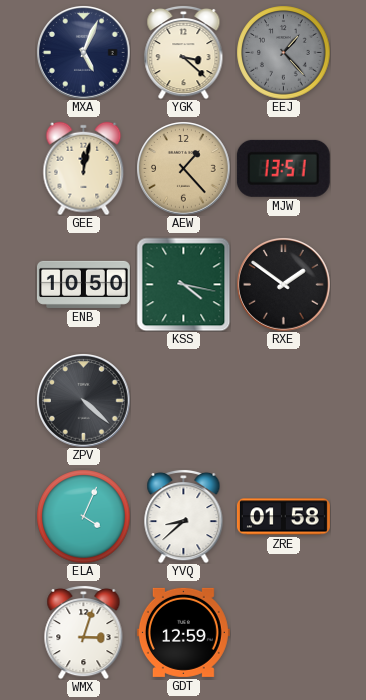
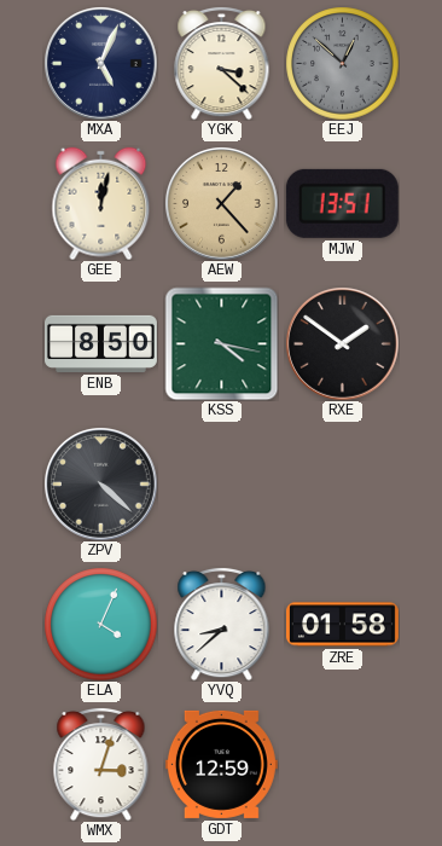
EEJ: 1:23 -> 12:52
ENB: 10:50 -> 8:50
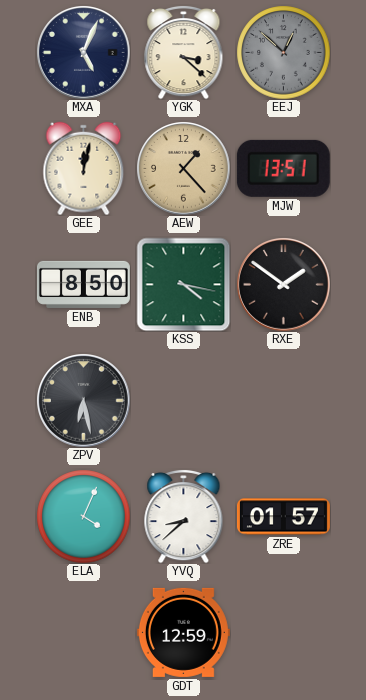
ZPV: 4:22 -> 6:28
ZRE: 01:58 -> 01:57
WMX: 3:03 -> none
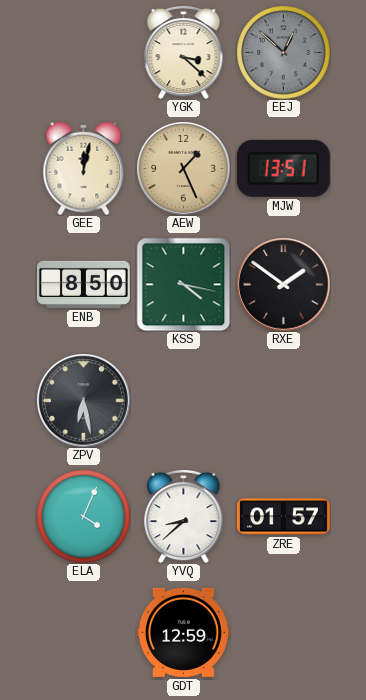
MXA: 5:04 -> none
AEW: 1:23 -> 1:26
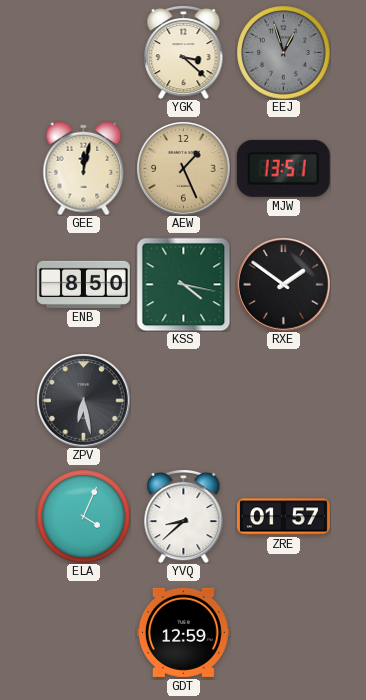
EEJ: 12:52 -> 12:57
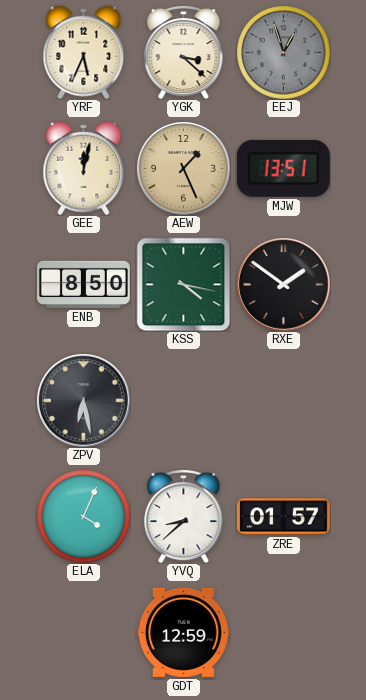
YRF: none -> 5:34
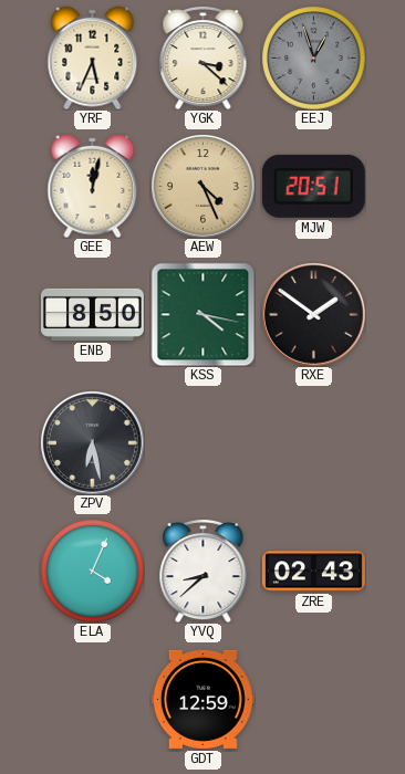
AEW: 1:26 -> 4:26
MJW: 13:51 -> 20:51
ZRE: 01:57 -> 02:43
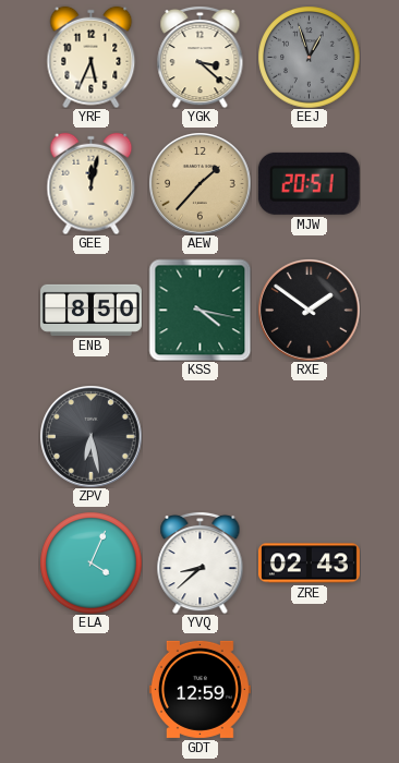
AEW: 4:26 -> 1:37
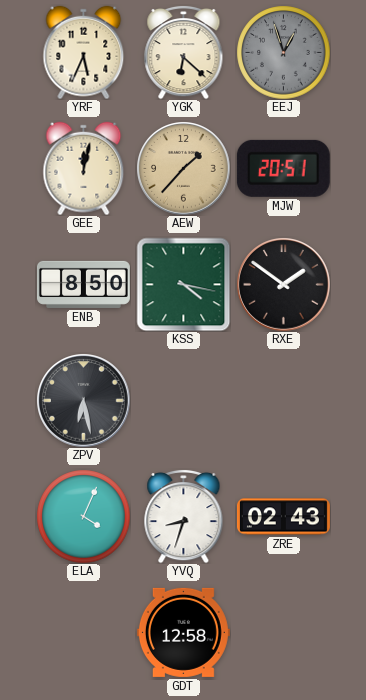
YGK: 3:22 -> 6:22
YVQ: 8:38 -> 8:33
GDT: 12:59 -> 12:58
